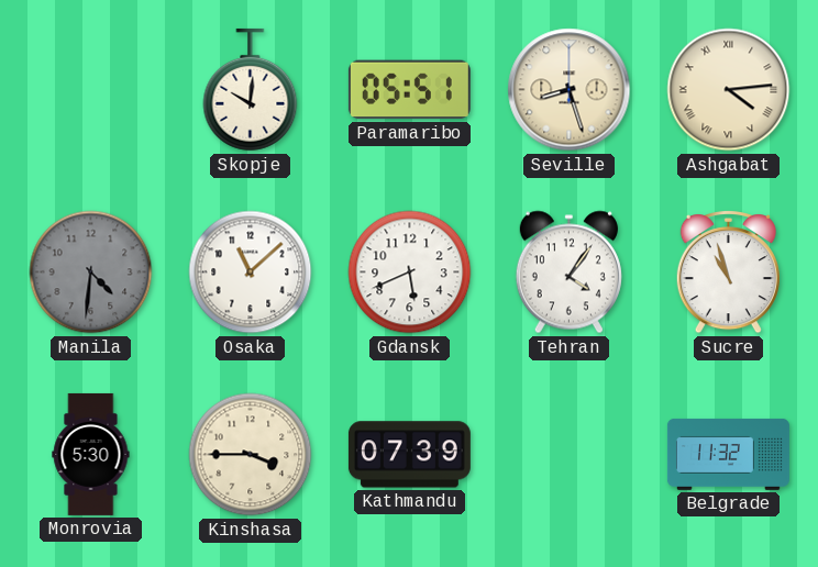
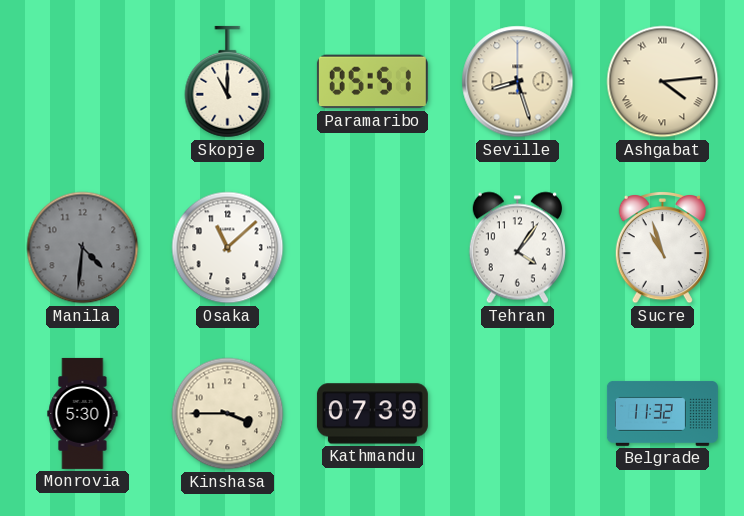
Skopje: 10:01 -> 11:00
Gdansk: 5:41 -> none
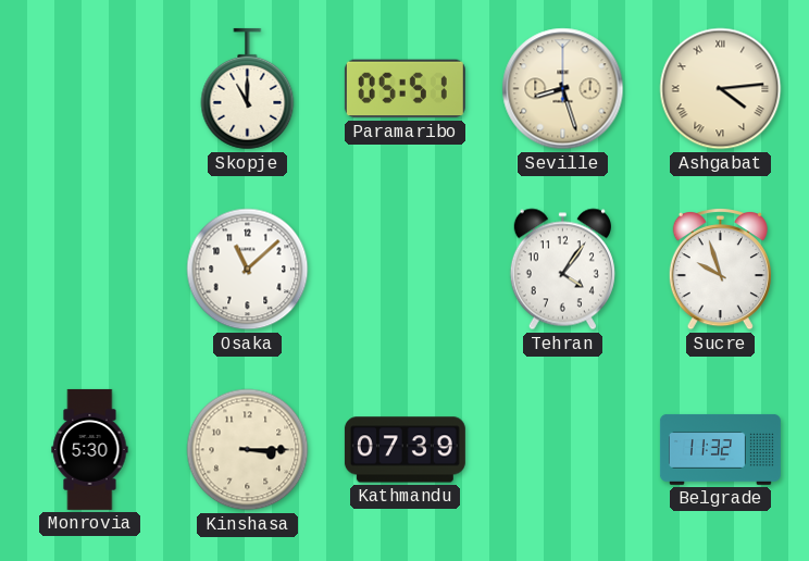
Manila: 4:31 -> none
Sucre: 10:57 -> 9:57
Kinshasa: 3:45 -> 3:15
